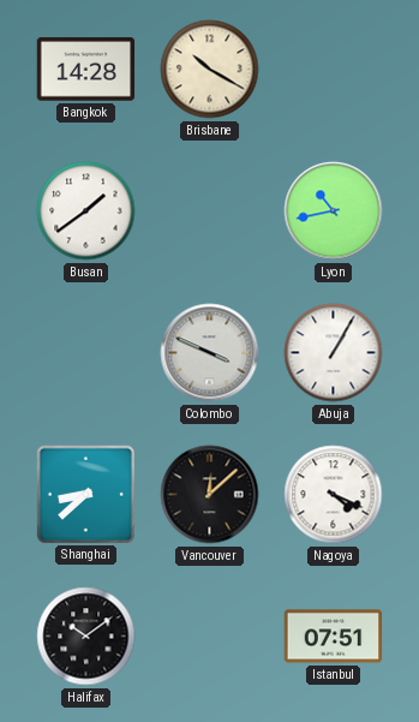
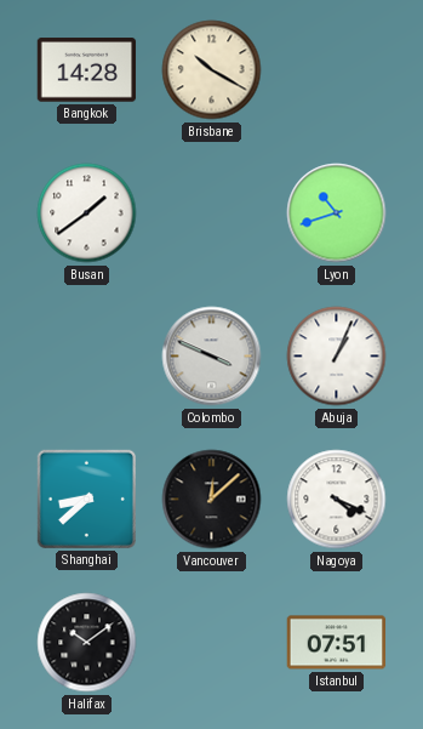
Lyon: 10:43 -> 10:42
Abuja: 1:05 -> 1:04
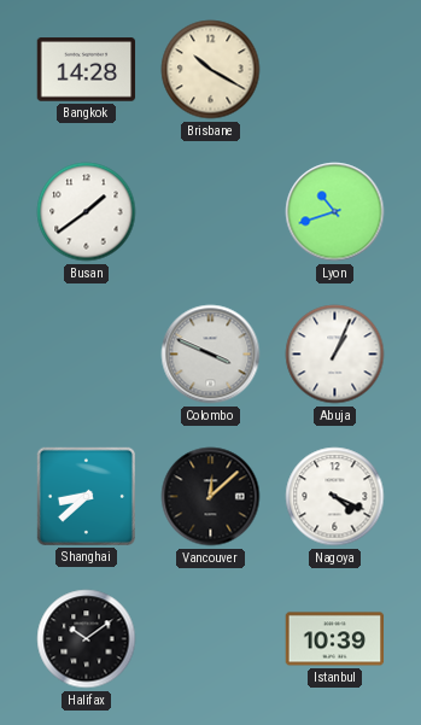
Istanbul: 07:51 -> 10:39
